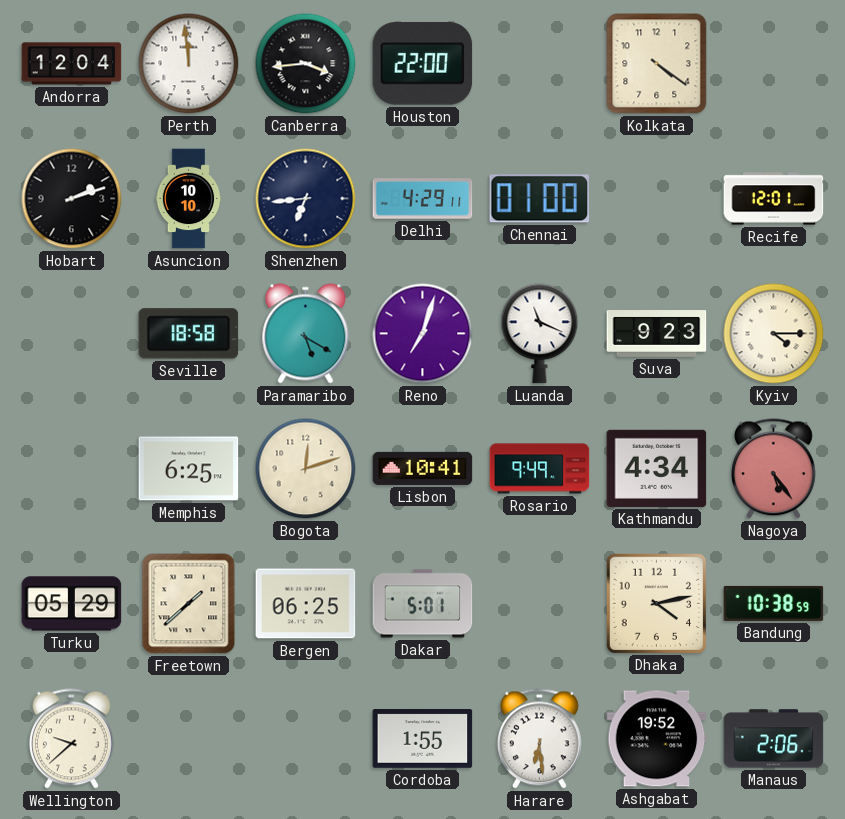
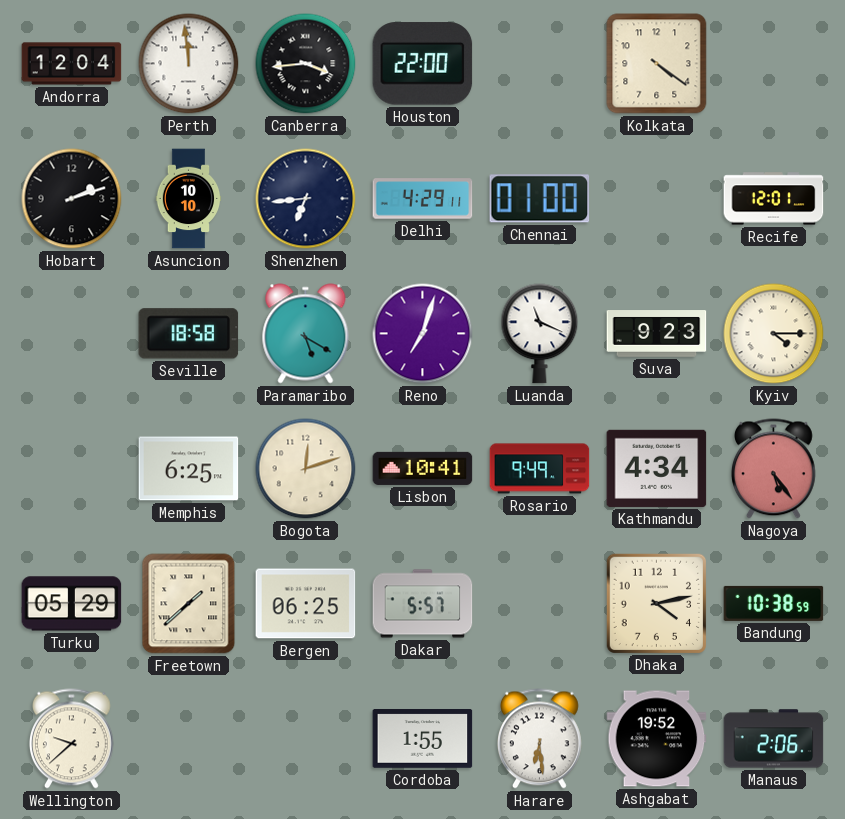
Dakar: 5:01 -> 5:57
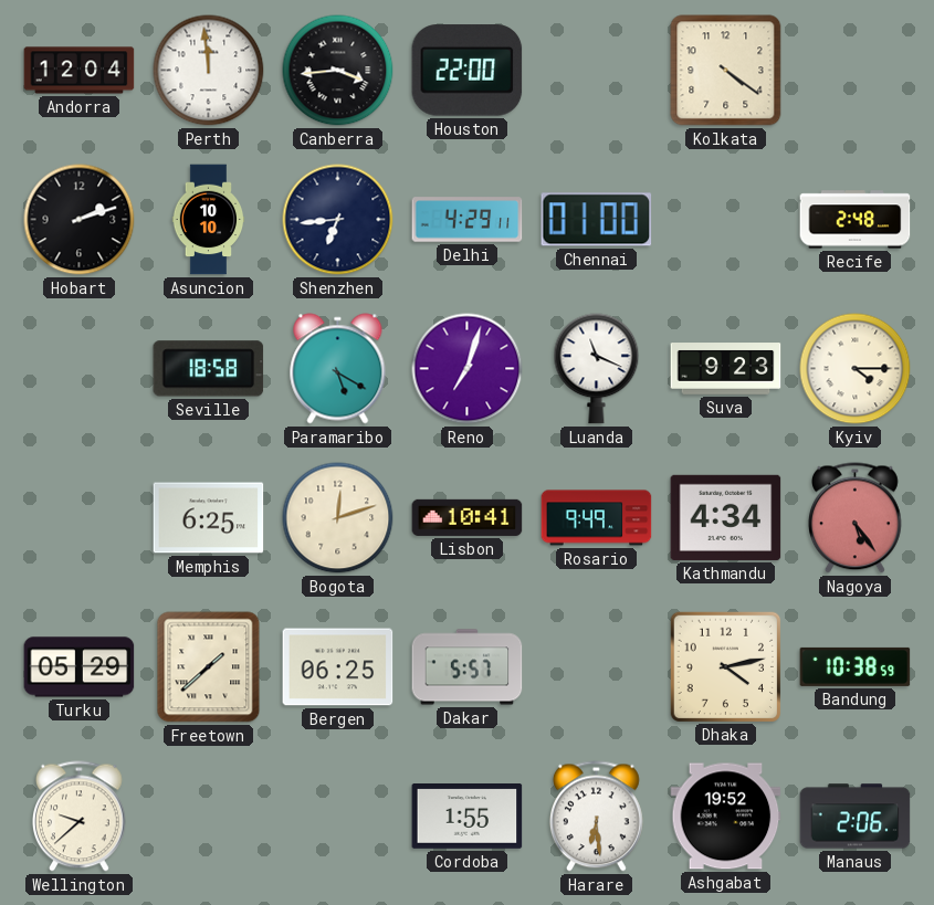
Recife: 12:01 -> 2:48
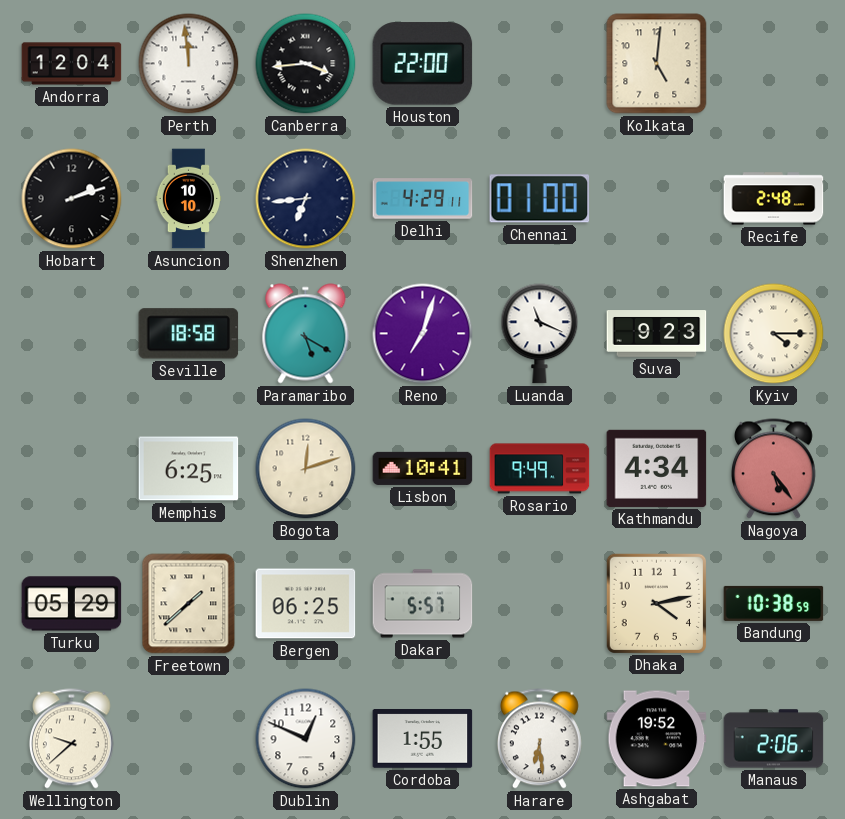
Kolkata: 4:21 -> 5:01
Dublin: none -> 12:49
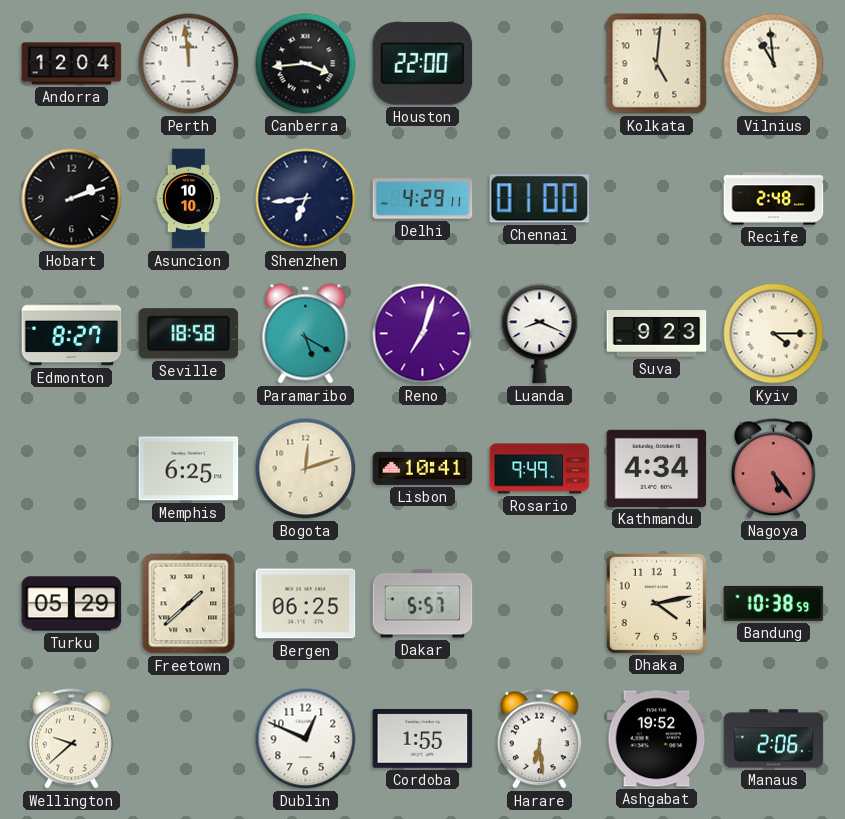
Vilnius: none -> 10:59
Edmonton: none -> 8:27
Luanda: 11:19 -> 8:19
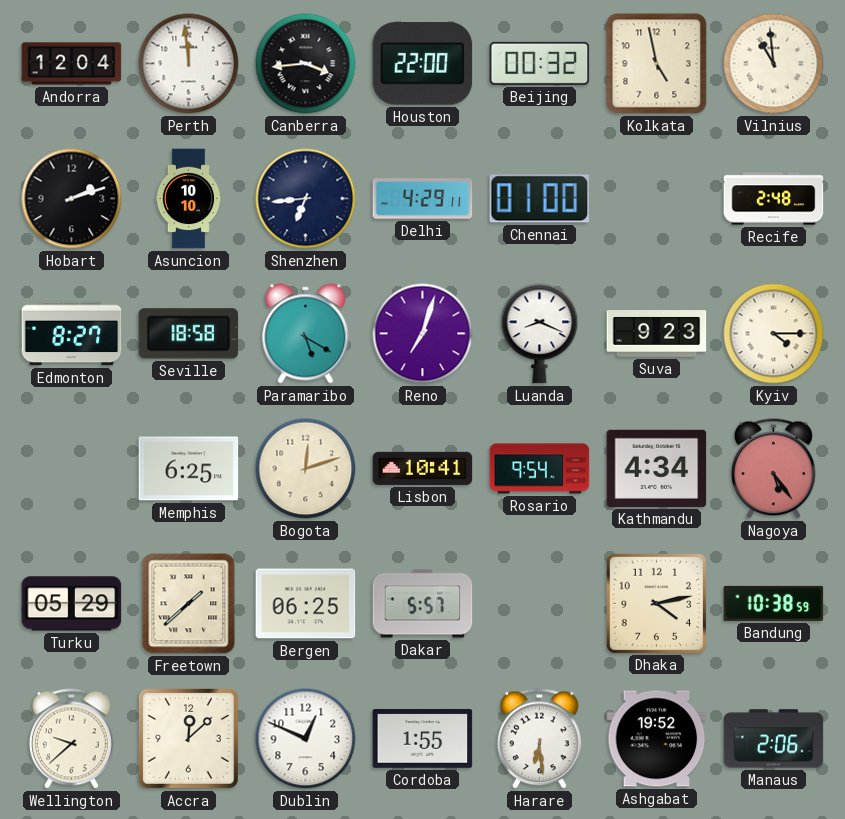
Beijing: none -> 00:32
Kolkata: 5:01 -> 4:58
Rosario: 9:49 -> 9:54
Accra: none -> 12:08
